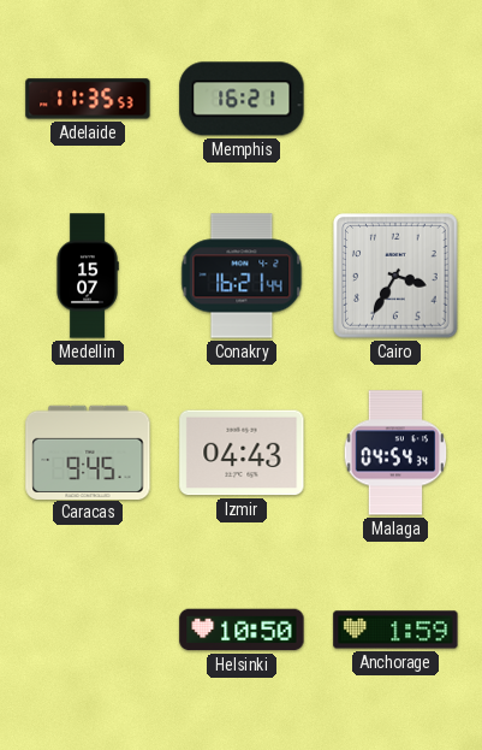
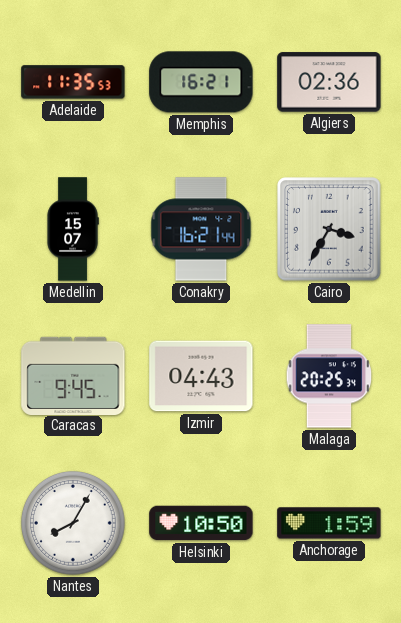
Algiers: none -> 02:36
Malaga: 04:54 -> 20:25
Nantes: none -> 8:05
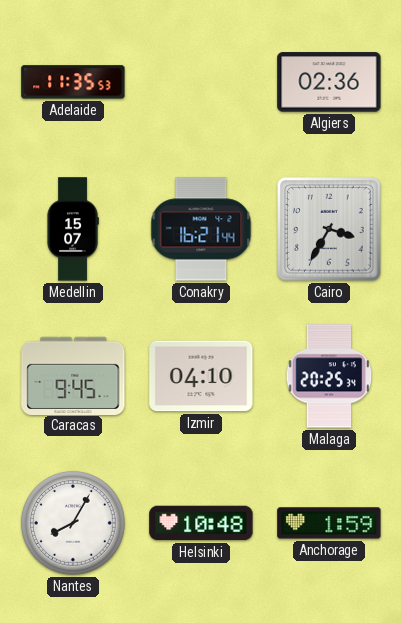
Memphis: 16:21 -> none
Izmir: 04:43 -> 04:10
Helsinki: 10:50 -> 10:48
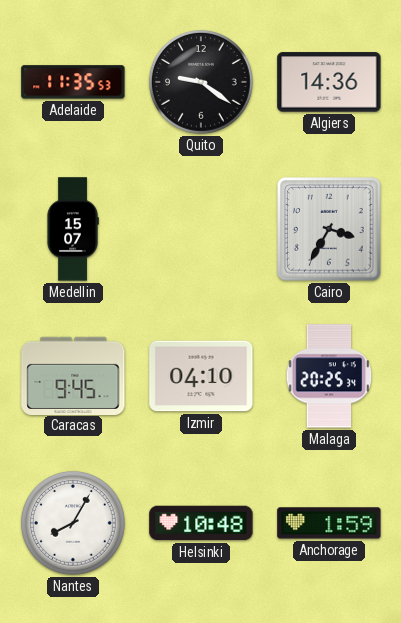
Quito: none -> 9:21
Algiers: 02:36 -> 14:36
Conakry: 16:21 -> none
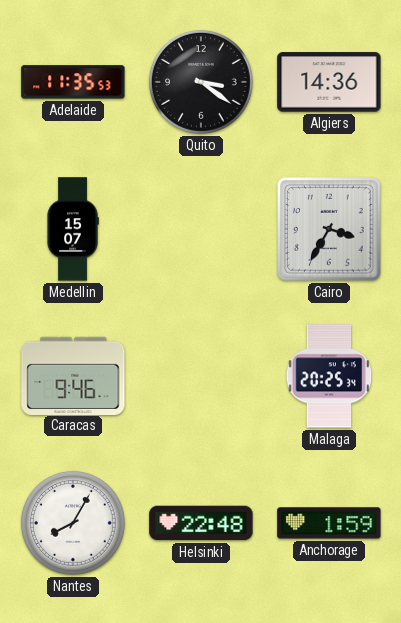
Quito: 9:21 -> 3:21
Caracas: 9:45 -> 9:46
Izmir: 04:10 -> none
Helsinki: 10:48 -> 22:48
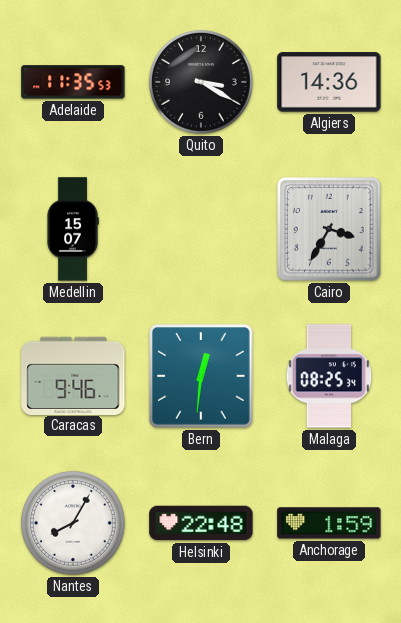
Quito: 3:21 -> 3:20
Bern: none -> 12:31
Malaga: 20:25 -> 08:25
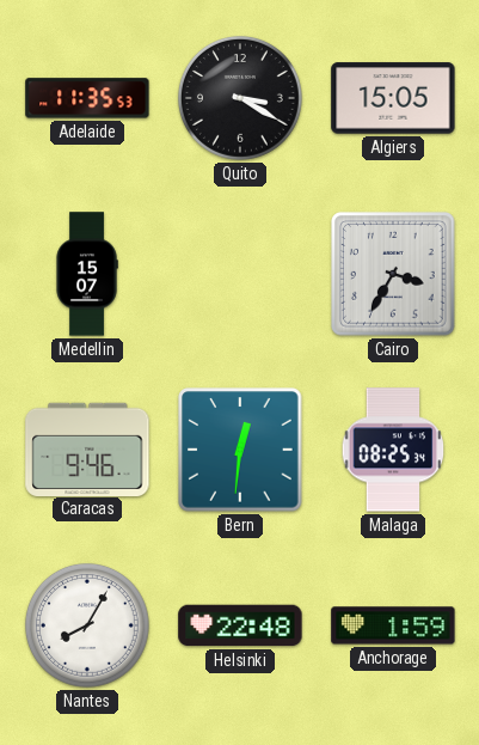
Algiers: 14:36 -> 15:05
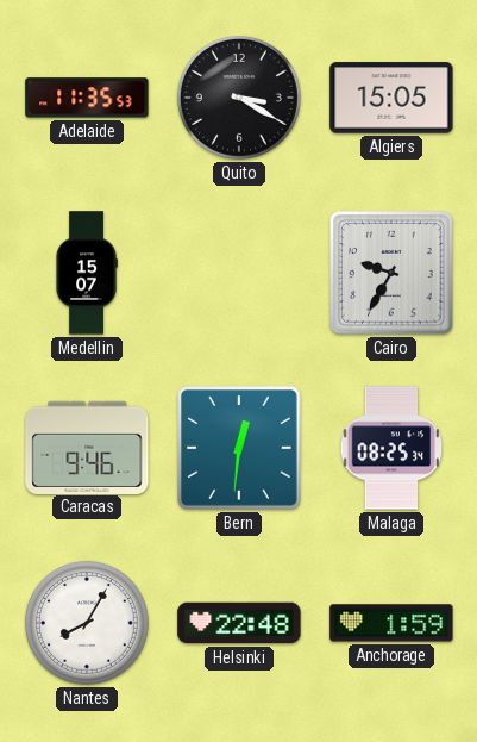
Cairo: 3:35 -> 9:35
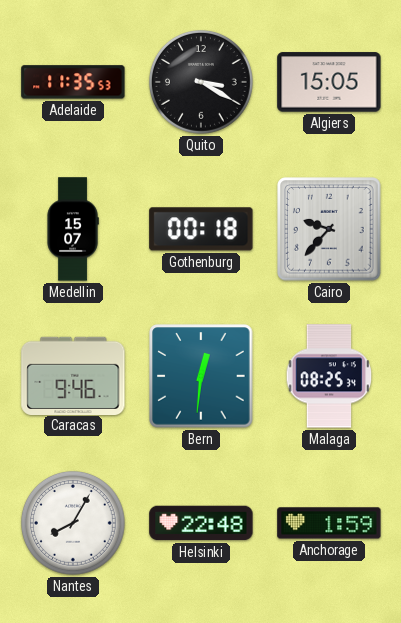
Gothenburg: none -> 00:18
Cairo: 9:35 -> 9:37
